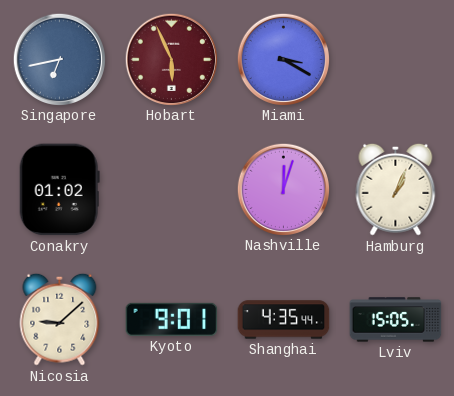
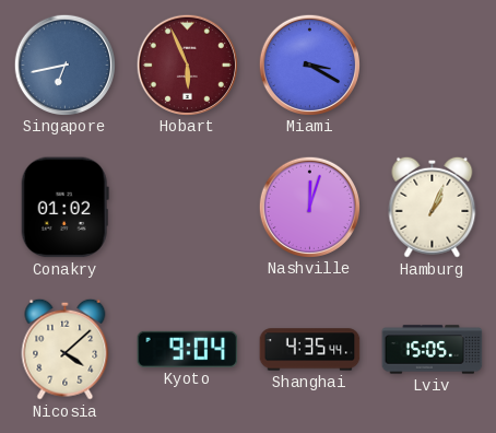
Nicosia: 9:08 -> 4:08
Kyoto: 9:01 -> 9:04
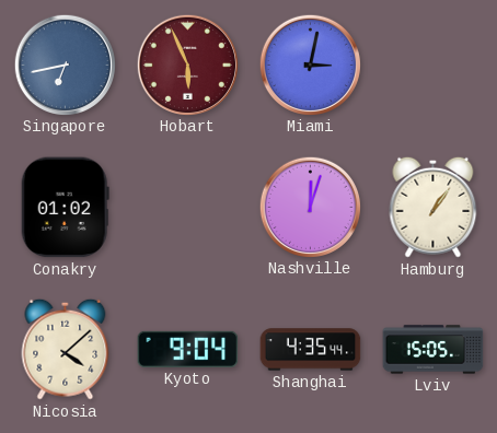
Miami: 3:20 -> 3:02
Hamburg: 1:04 -> 1:06
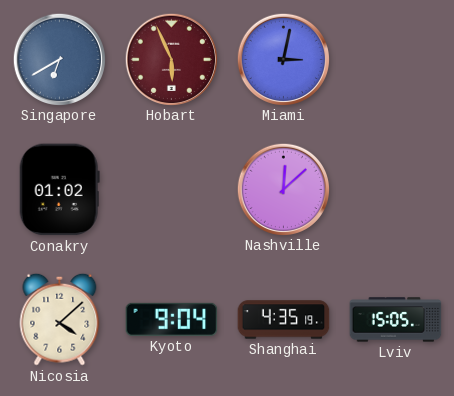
Singapore: 6:43 -> 6:40
Nashville: 12:03 -> 12:08
Hamburg: 1:06 -> none
Shanghai: 4:35:44 -> 4:35:19
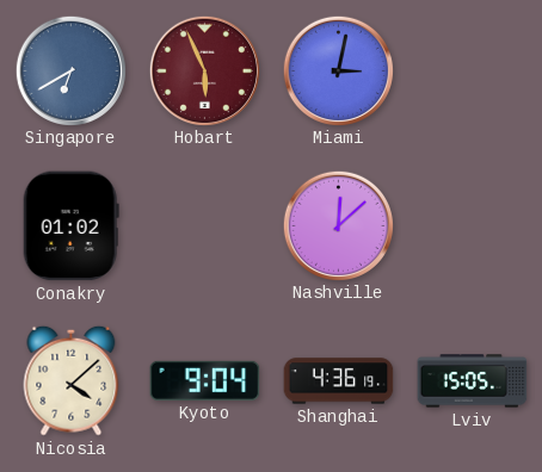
Shanghai: 4:35 -> 4:36
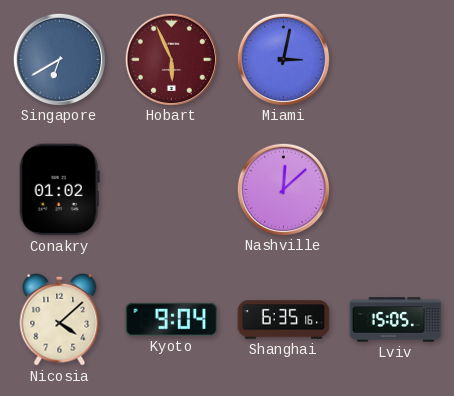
Shanghai: 4:36 -> 6:35
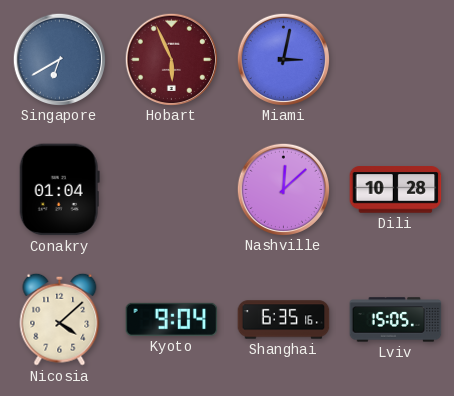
Conakry: 01:02 -> 01:04
Dili: none -> 10:28
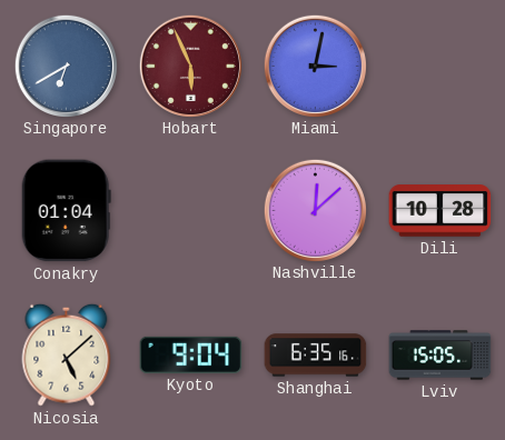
Nicosia: 4:08 -> 5:08
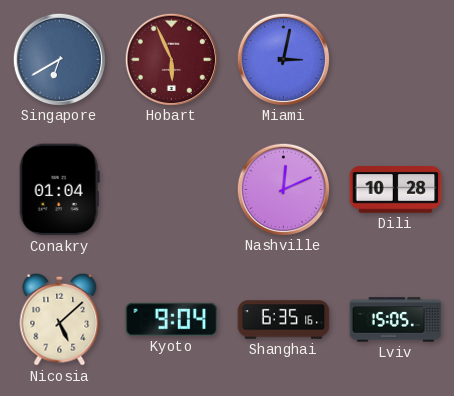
Nashville: 12:08 -> 12:11
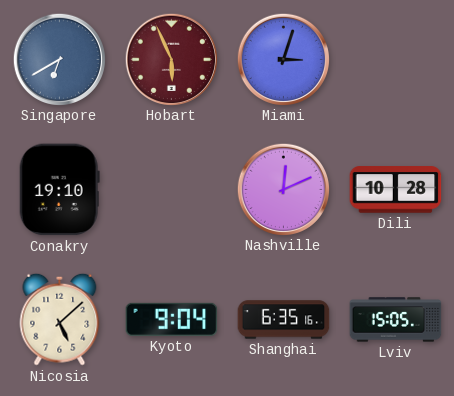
Miami: 3:02 -> 3:03
Conakry: 01:04 -> 19:10
